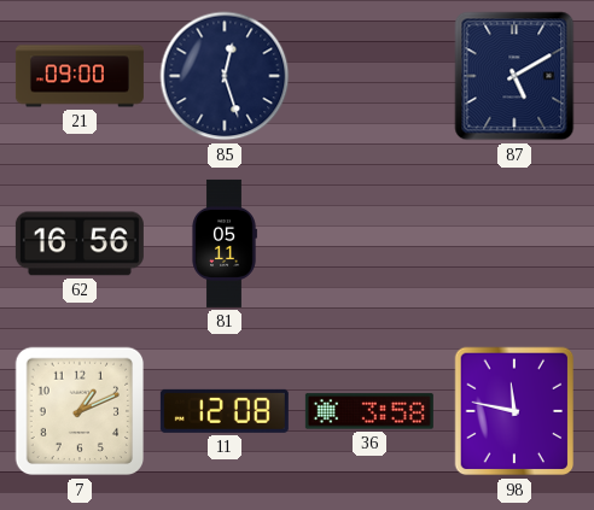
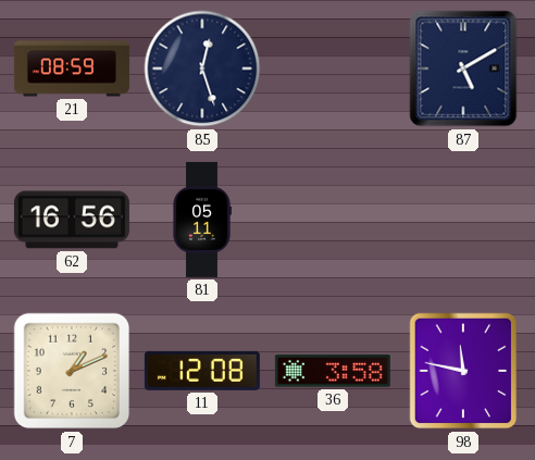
21: 09:00 -> 08:59
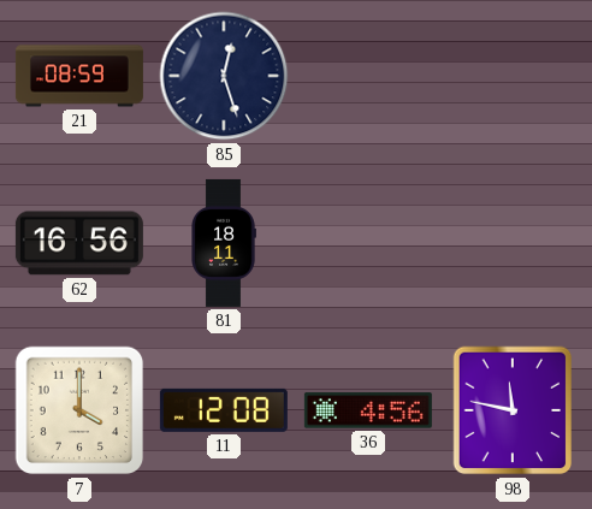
87: 5:10 -> none
81: 05:11 -> 18:11
7: 1:11 -> 4:00
36: 3:58 -> 4:56
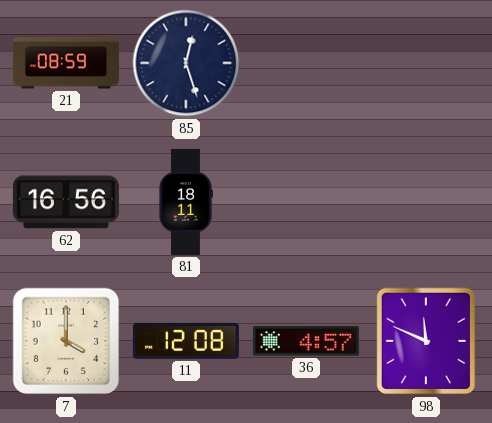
36: 4:56 -> 4:57
98: 11:47 -> 11:49
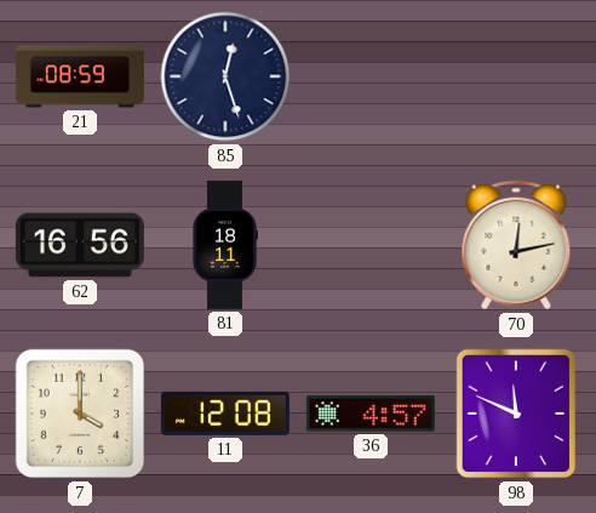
70: none -> 12:13
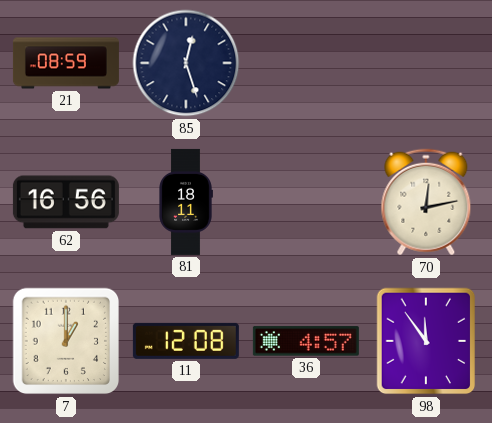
7: 4:00 -> 1:00
98: 11:49 -> 11:54
